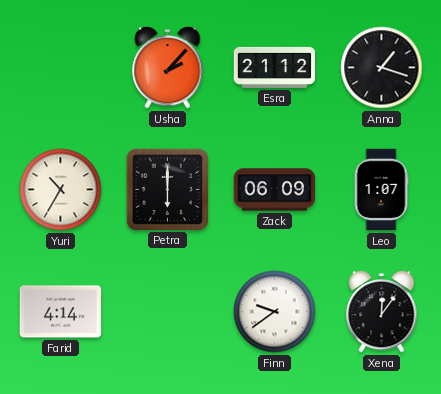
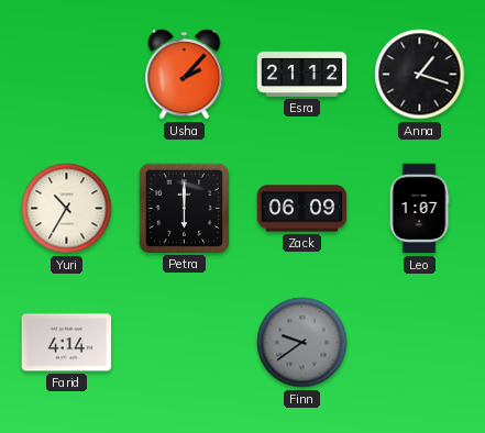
Finn dial: white -> grey
Xena: 12:06 -> none
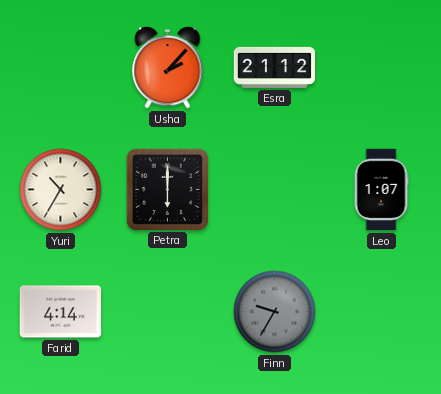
Anna: 1:18 -> none
Zack: 06:09 -> none
Finn: 9:39 -> 9:35
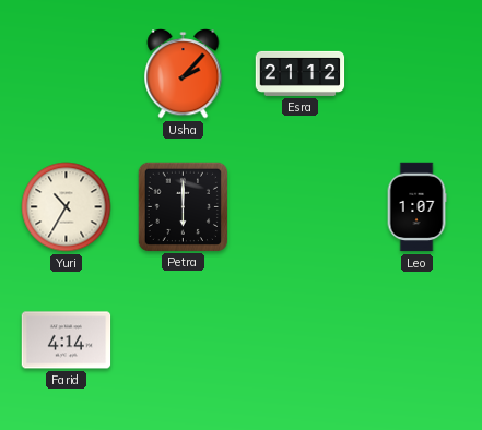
Finn: 9:35 -> none
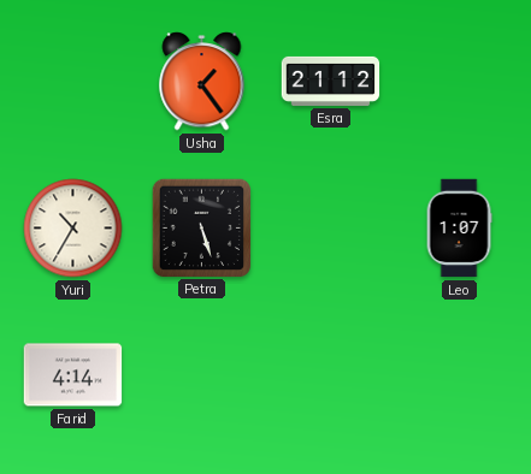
Usha: 2:07 -> 1:24
Petra: 6:00 -> 5:27
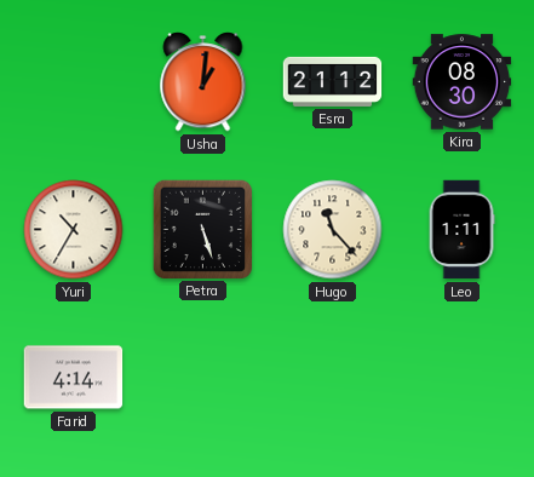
Usha: 1:24 -> 1:01
Kira: none -> 08:30
Hugo: none -> 11:23
Leo: 1:07 -> 1:11
